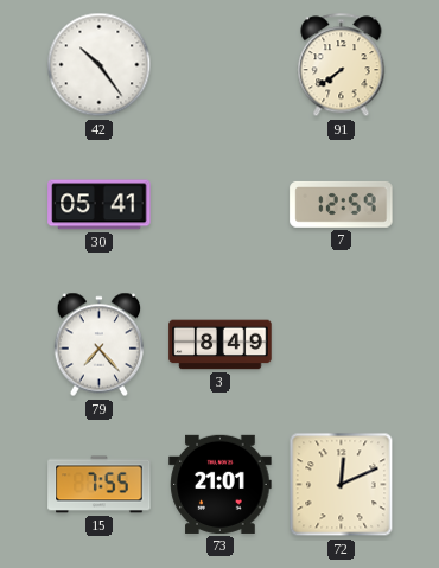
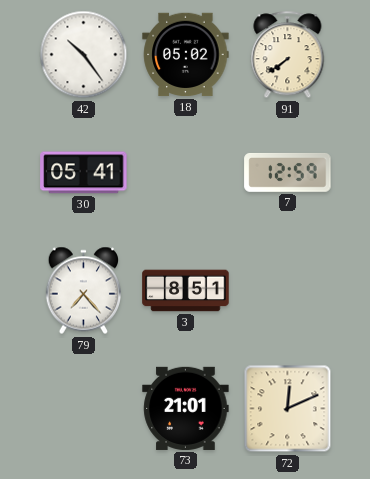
18: none -> 05:02
3: 8:49 -> 8:51
15: 7:55 -> none
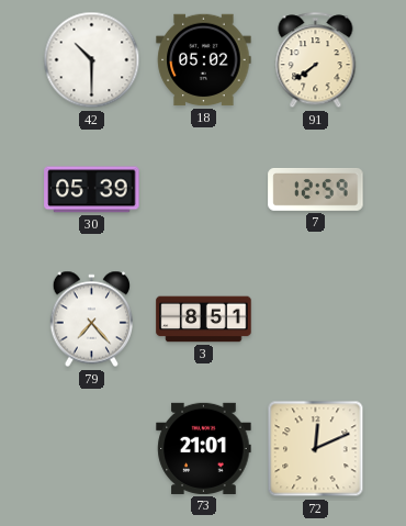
42: 10:24 -> 10:30
30: 05:41 -> 05:39
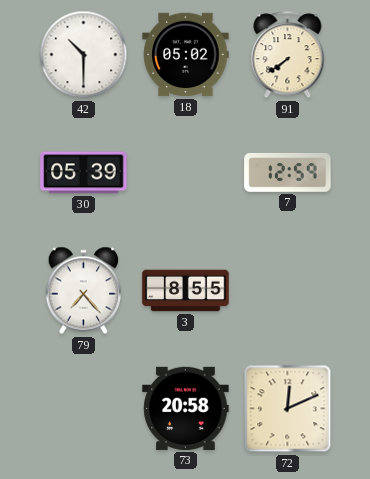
3: 8:51 -> 8:55
73: 21:01 -> 20:58
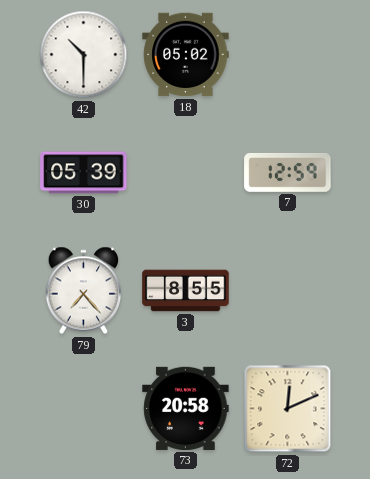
91: 7:39 -> none
